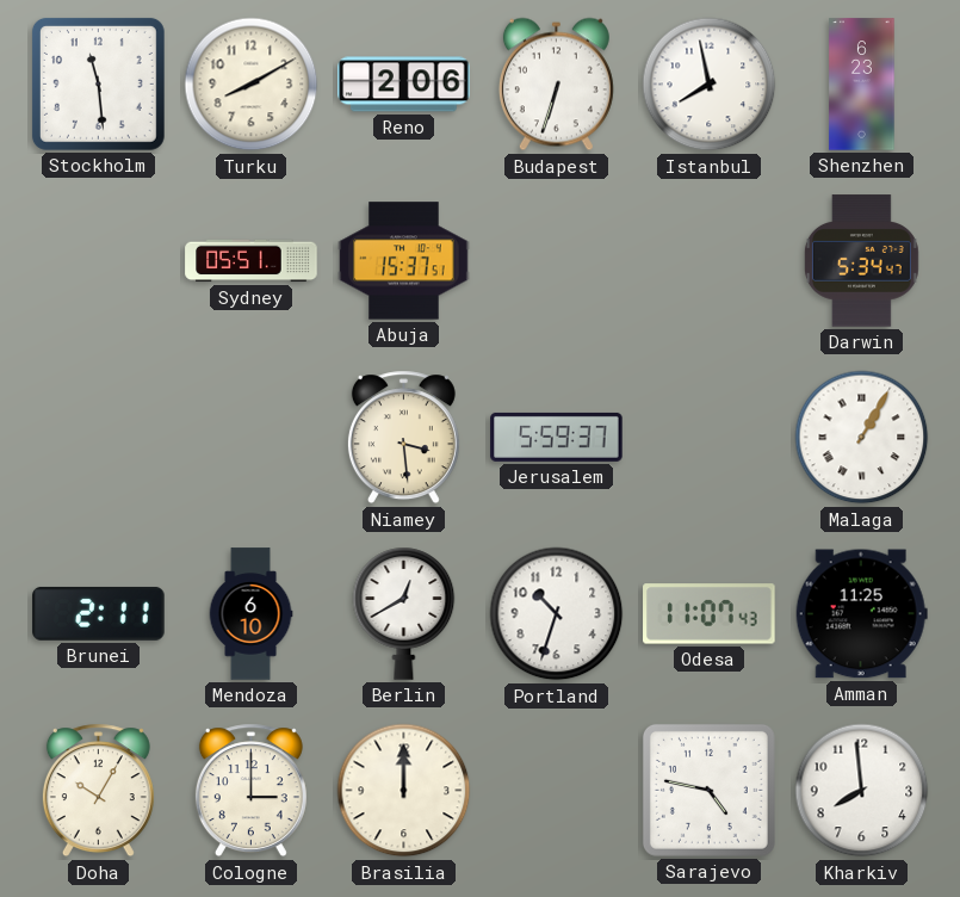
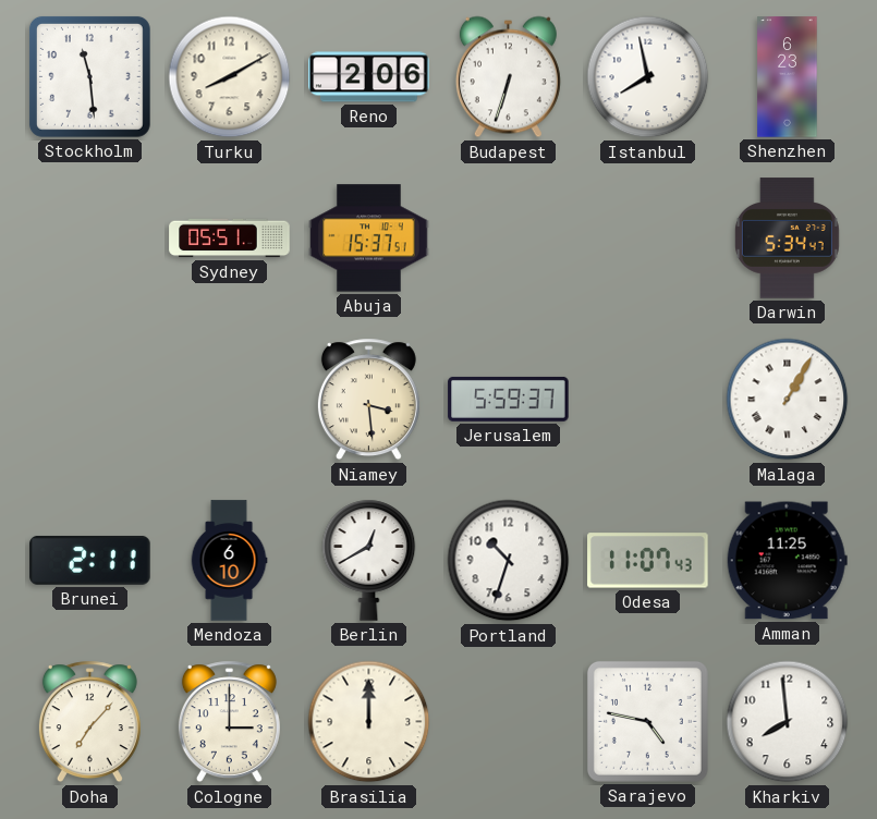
Doha: 10:05 -> 7:07
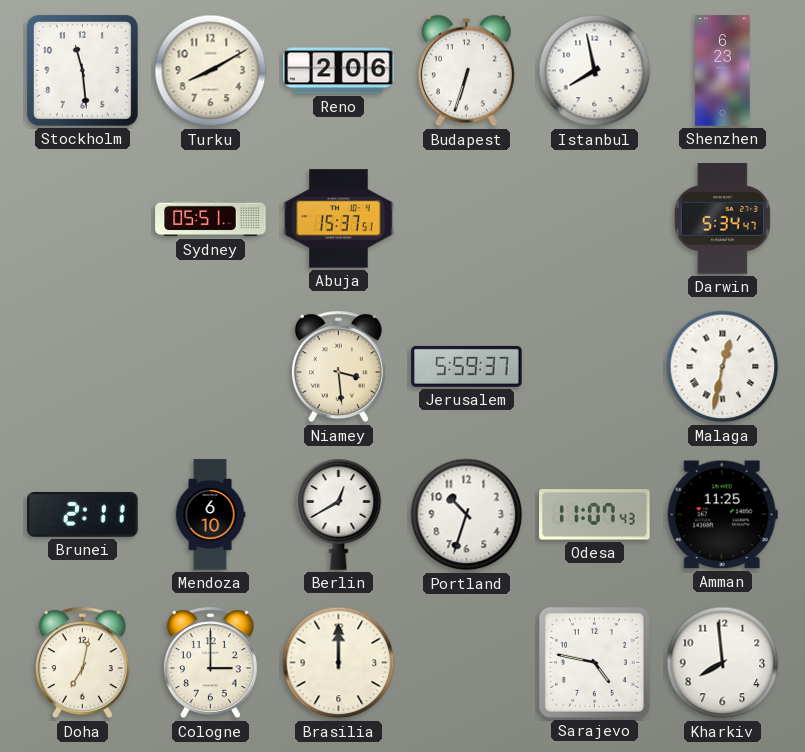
Malaga: 1:05 -> 12:32
Doha: 7:07 -> 7:02
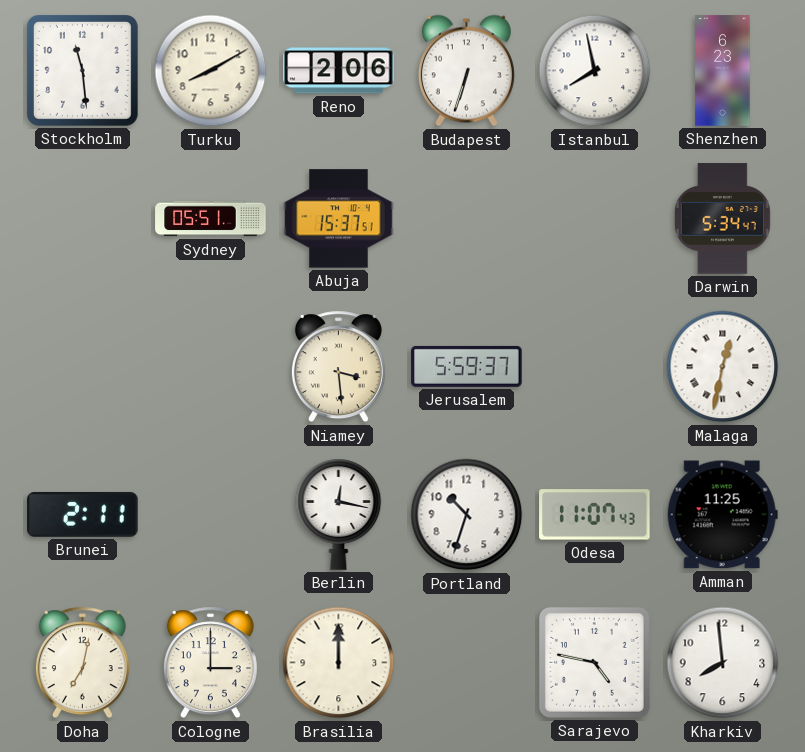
Mendoza: 6:10 -> none
Berlin: 12:40 -> 12:17
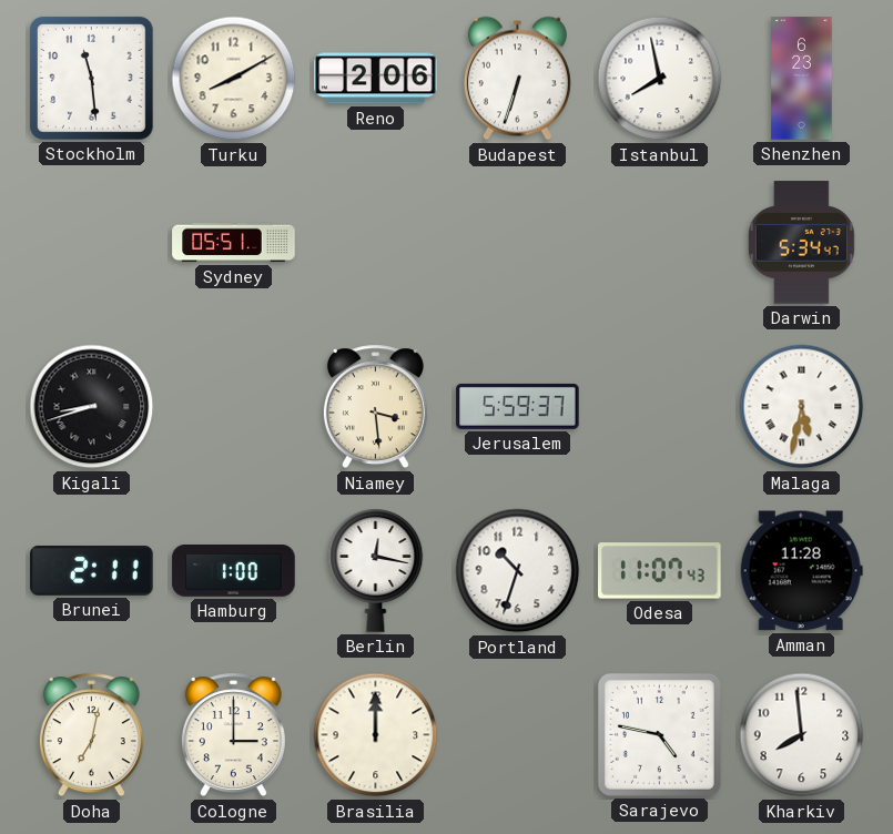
Abuja: 15:37 -> none
Kigali: none -> 8:42
Malaga: 12:32 -> 5:32
Hamburg: none -> 1:00
Amman: 11:25 -> 11:28
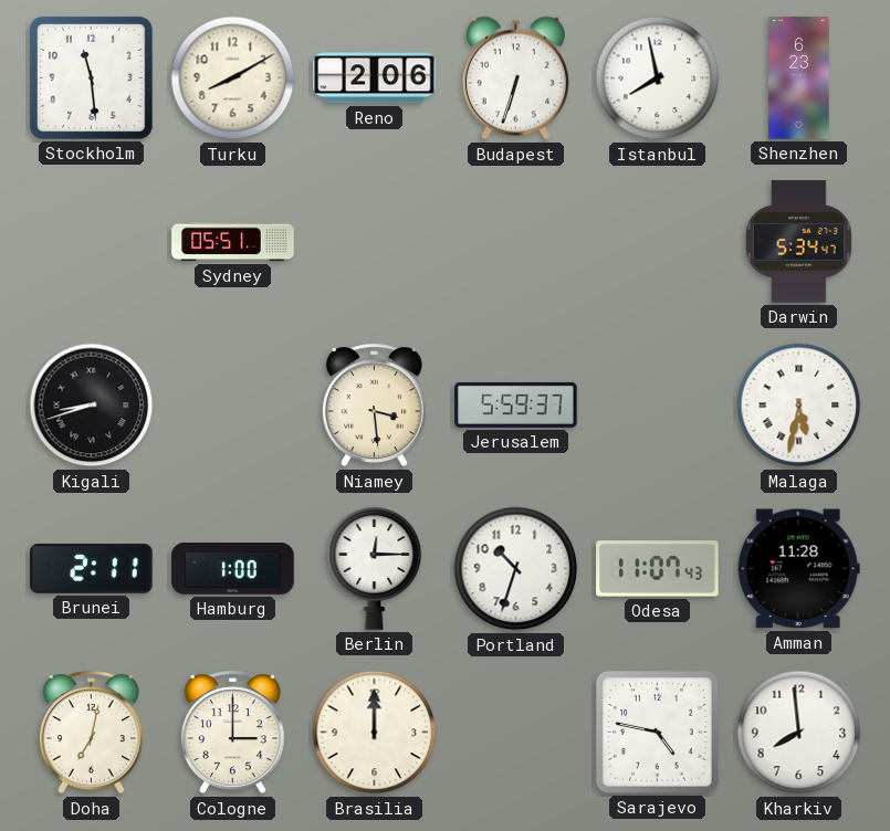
Berlin: 12:17 -> 12:15
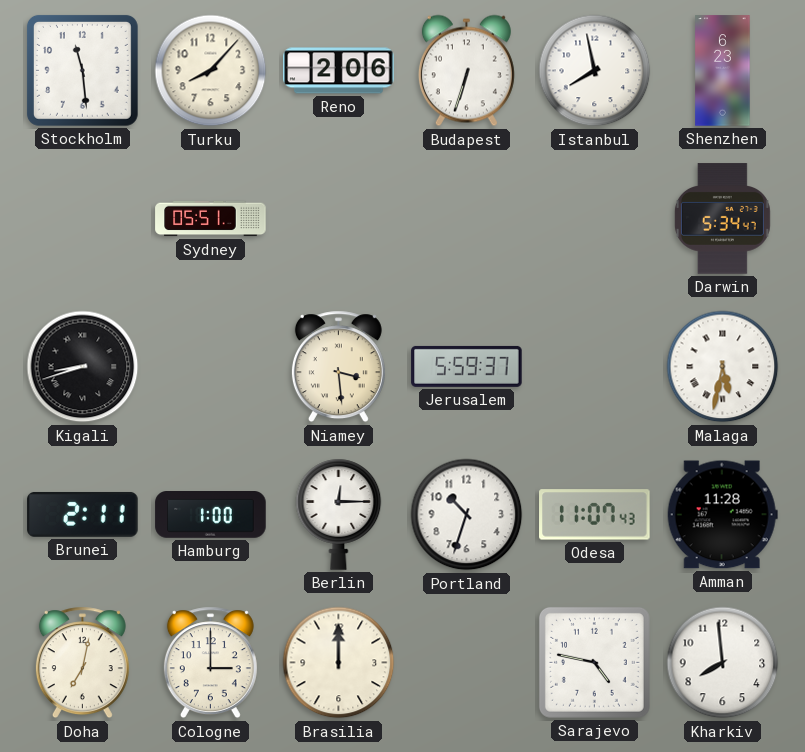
Turku: 8:10 -> 8:07
